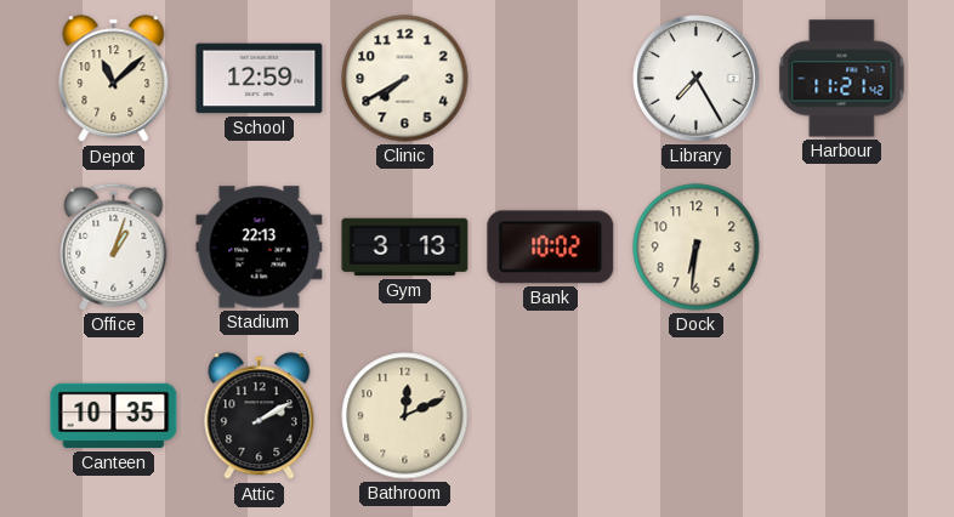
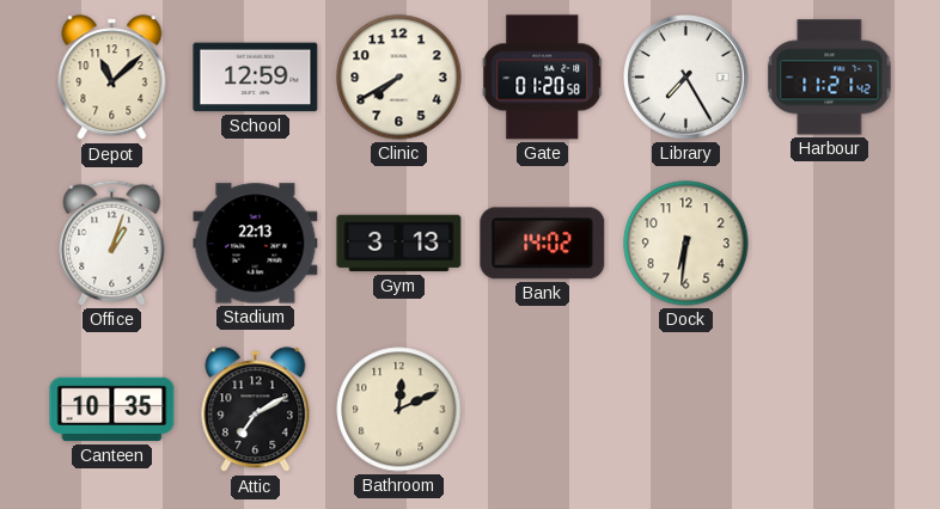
Gate: none -> 01:20
Bank: 10:02 -> 14:02
Attic: 2:10 -> 7:10
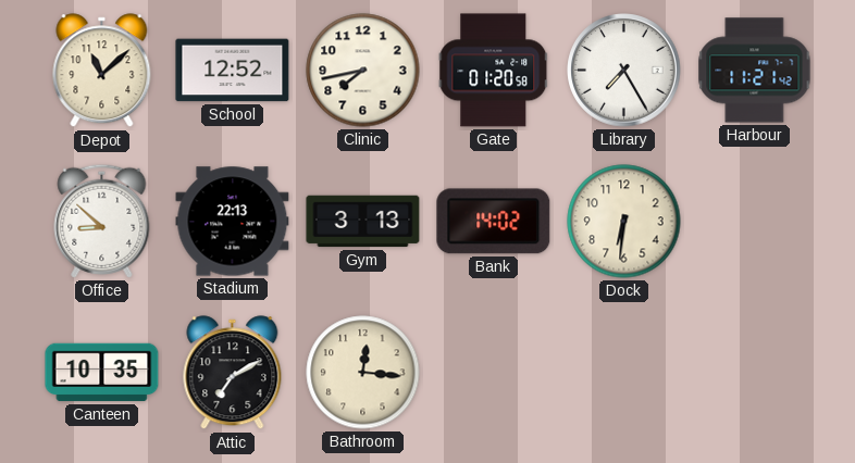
School: 12:59 -> 12:52
Clinic: 7:40 -> 7:43
Office: 1:03 -> 8:52
Bathroom: 12:11 -> 12:16
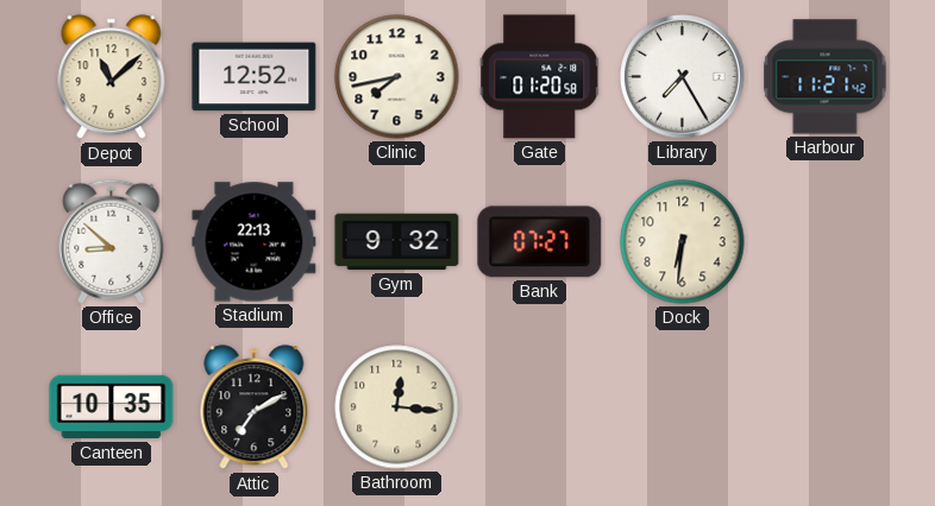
Gym: 3:13 -> 9:32
Bank: 14:02 -> 07:27
